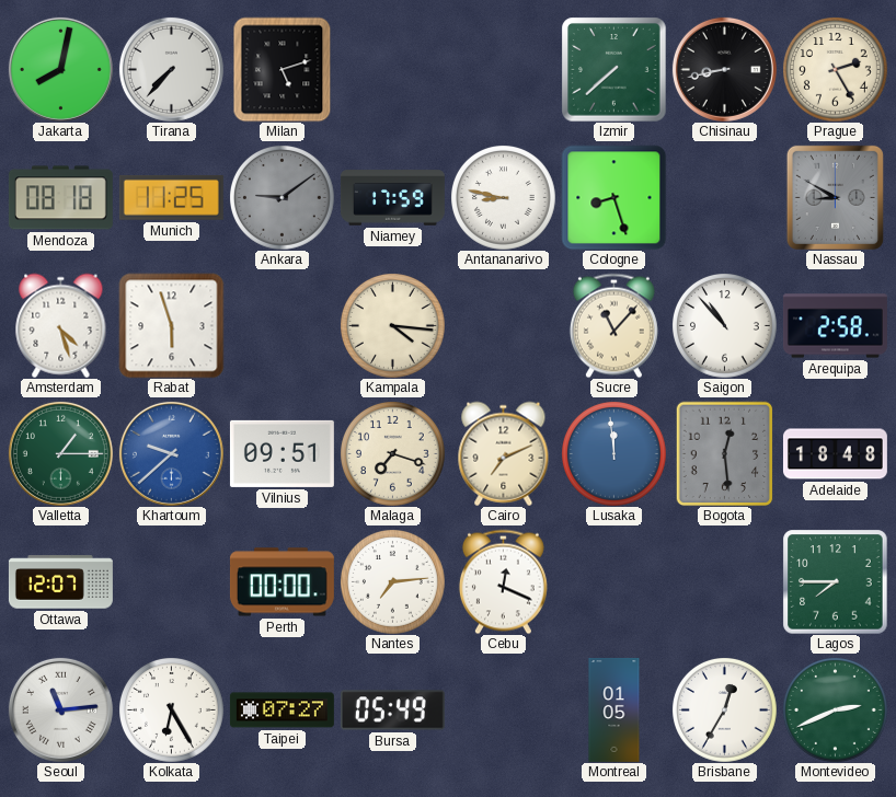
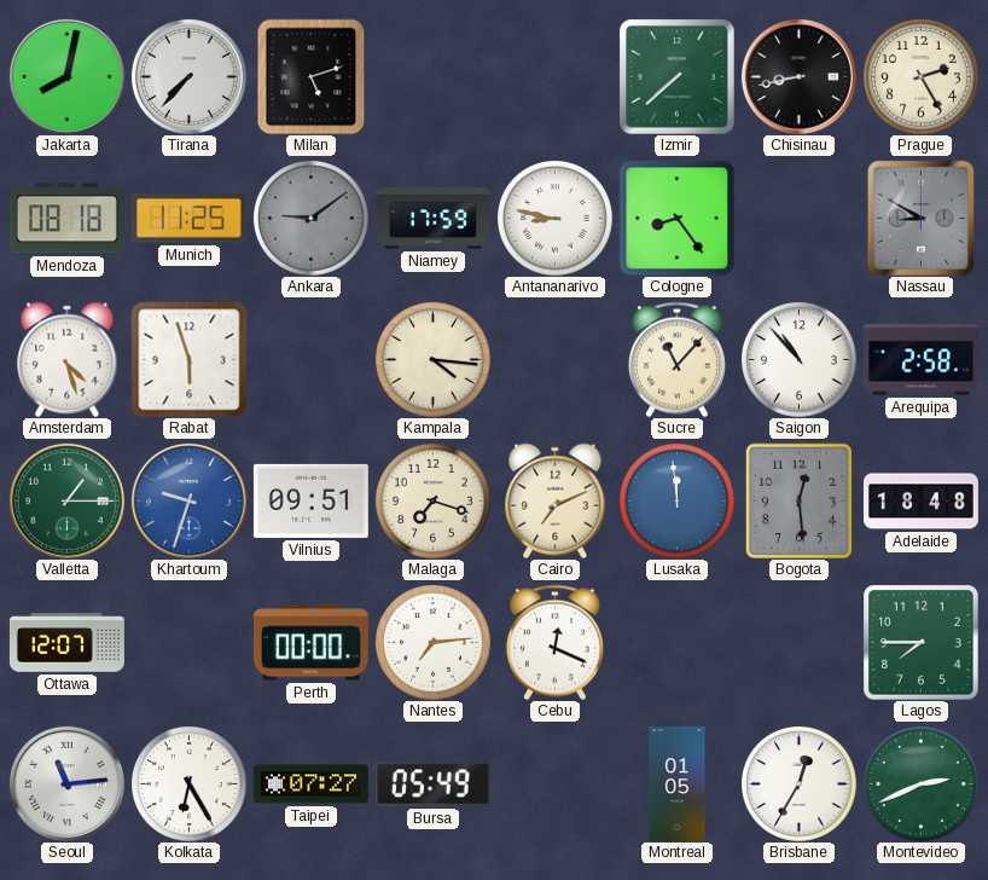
Cologne: 8:27 -> 8:24
Khartoum: 9:38 -> 9:33
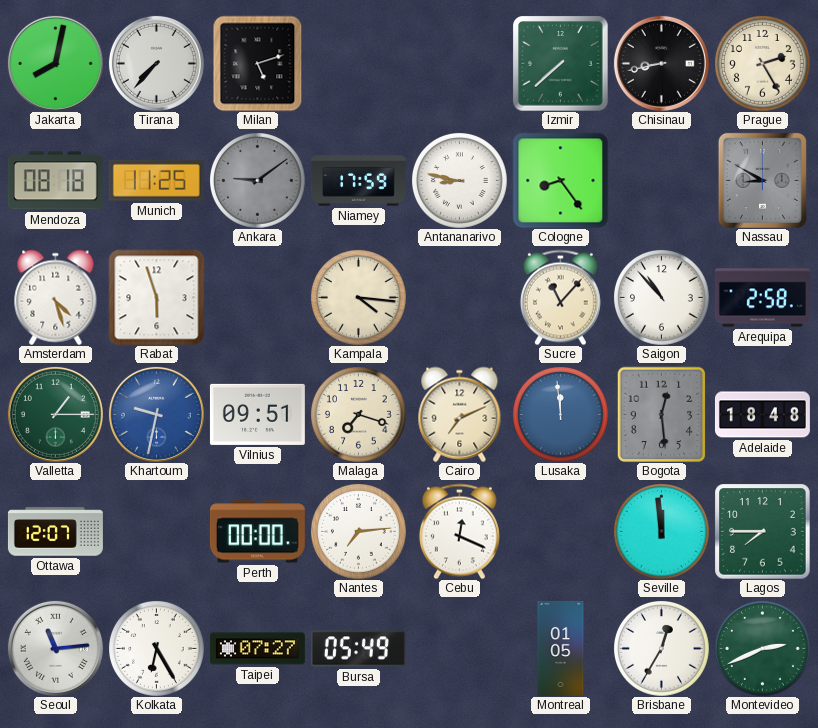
Khartoum: 9:33 -> 9:32
Seville: none -> 11:59
